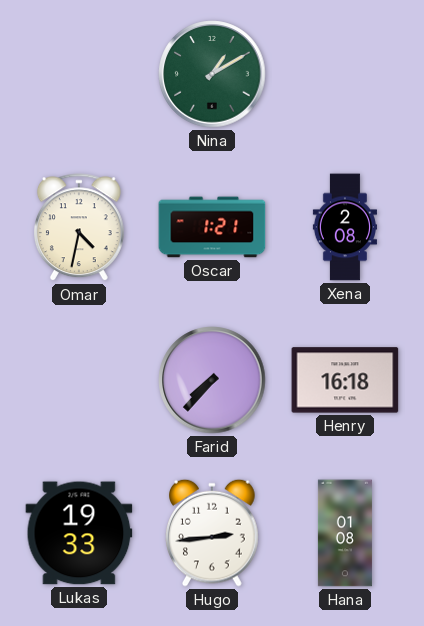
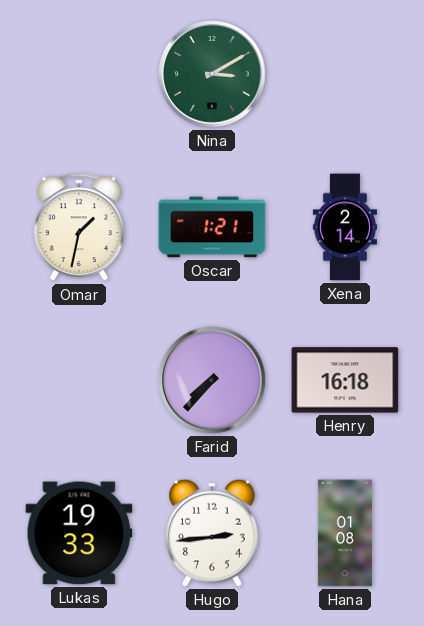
Nina: 1:10 -> 3:10
Omar: 4:32 -> 1:32
Xena: 2:08 -> 2:14
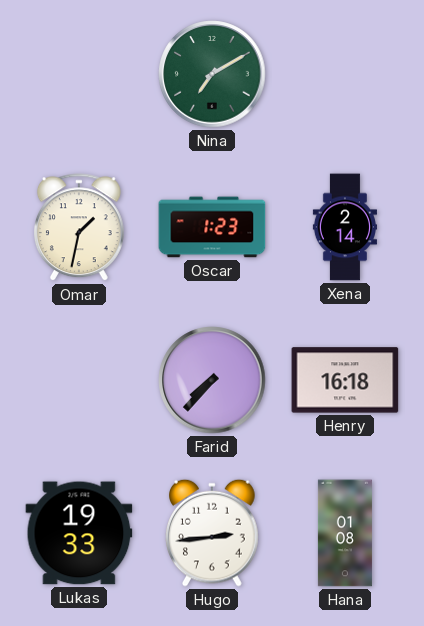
Nina: 3:10 -> 7:10
Oscar: 1:21 -> 1:23
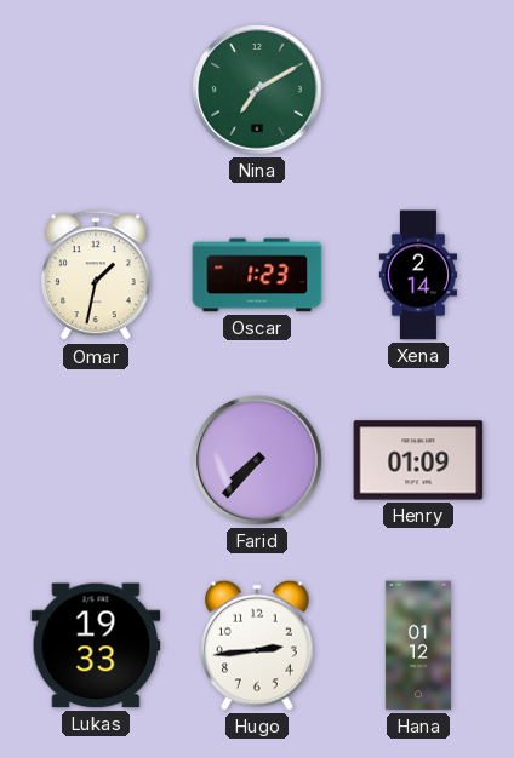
Henry: 16:18 -> 01:09
Hana: 01:08 -> 01:12
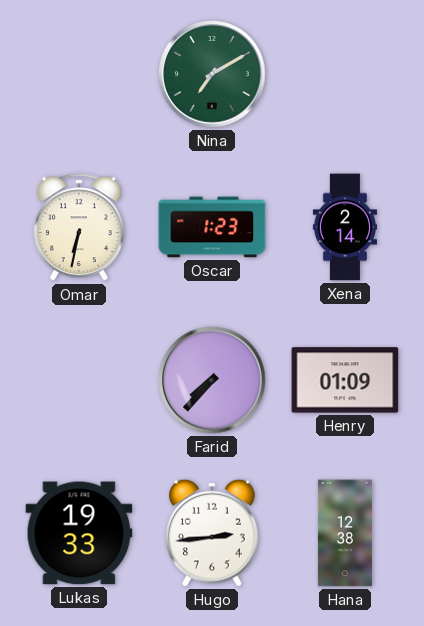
Omar: 1:32 -> 6:32
Hana: 01:12 -> 12:38
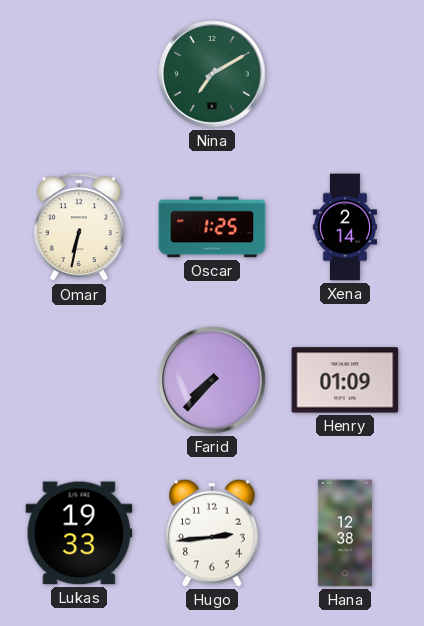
Oscar: 1:23 -> 1:25
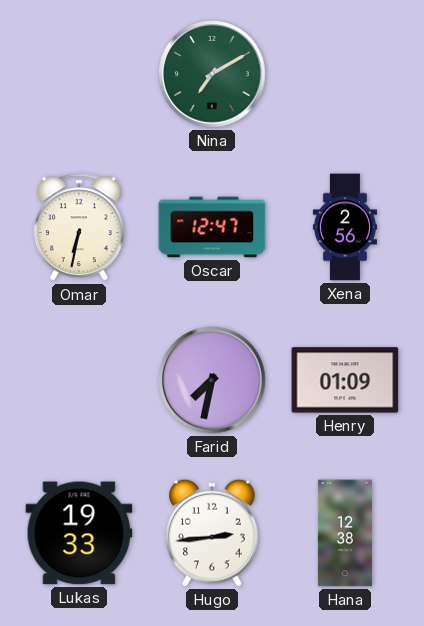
Oscar: 1:25 -> 12:47
Xena: 2:14 -> 2:56
Farid: 7:37 -> 7:32
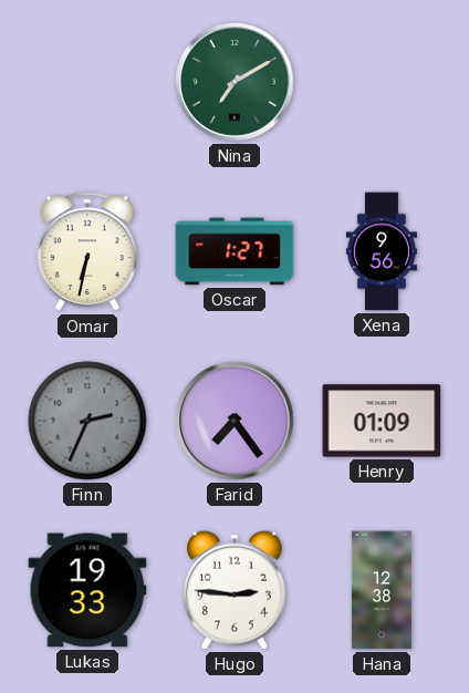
Oscar: 12:47 -> 1:27
Xena: 2:56 -> 9:56
Finn: none -> 2:34
Farid: 7:32 -> 7:24
Hugo: 2:44 -> 2:46
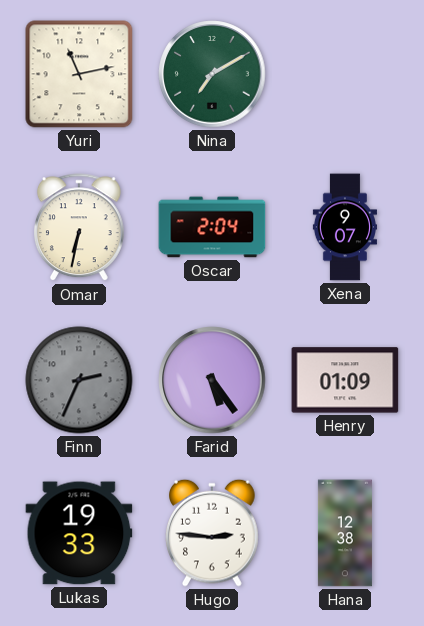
Yuri: none -> 11:13
Oscar: 1:27 -> 2:04
Xena: 9:56 -> 9:07
Farid: 7:24 -> 5:24
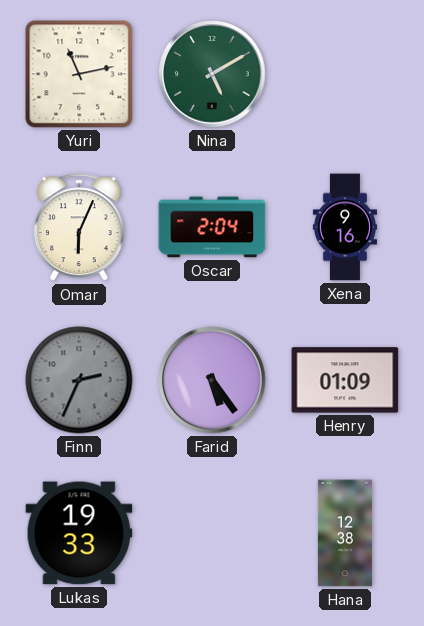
Nina: 7:10 -> 5:10
Omar: 6:32 -> 6:04
Xena: 9:07 -> 9:16
Hugo: 2:46 -> none
